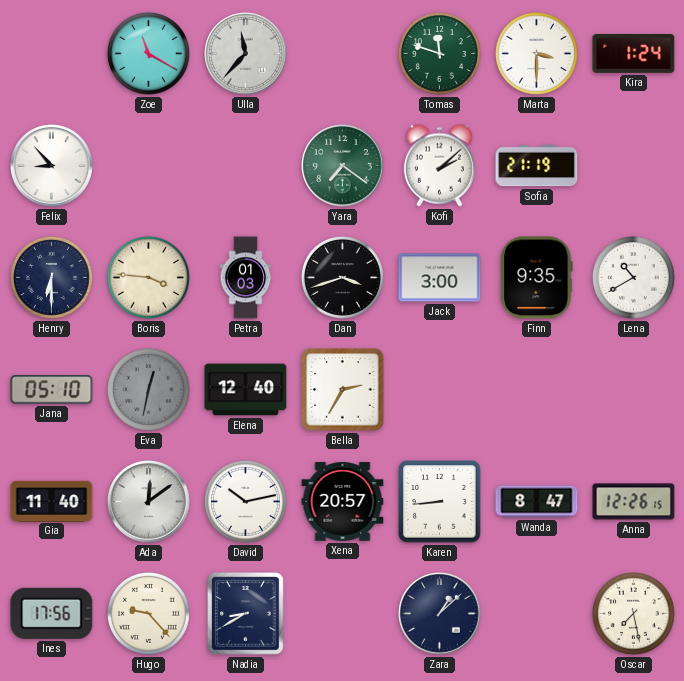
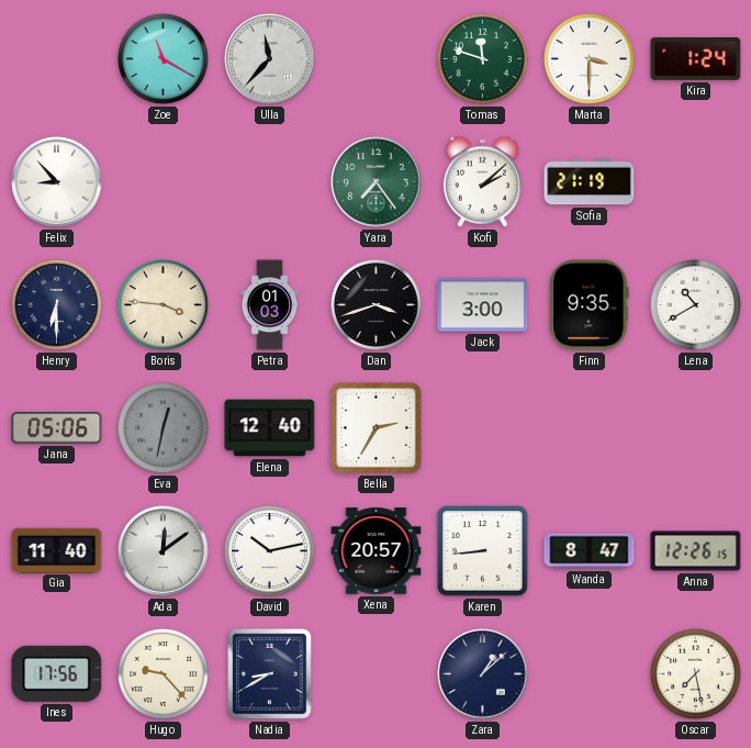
Yara: 7:21 -> 7:24
Jana: 05:10 -> 05:06
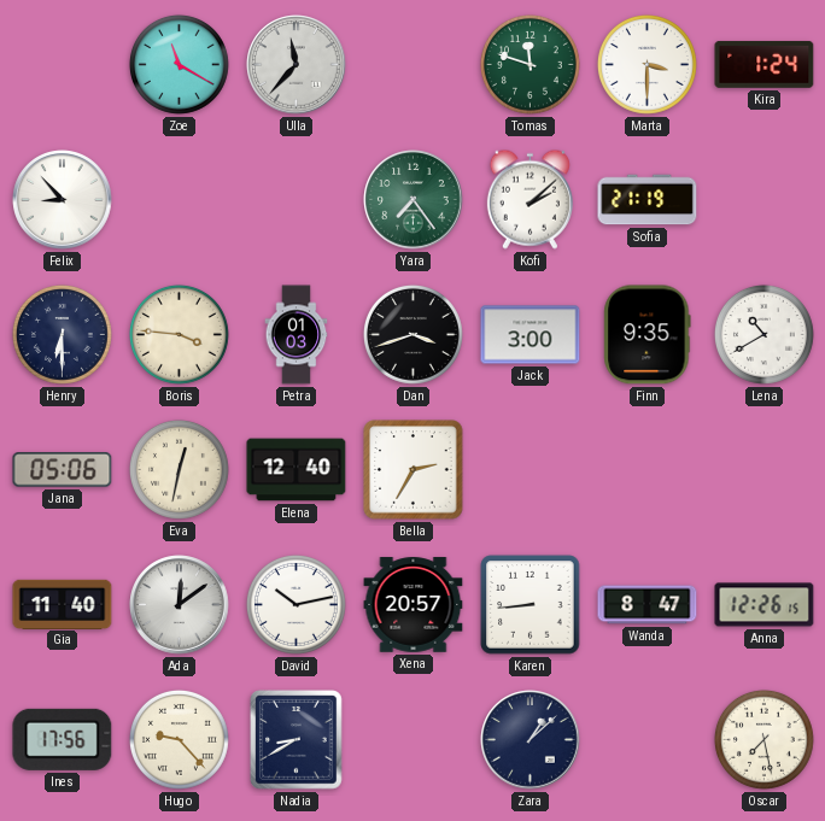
Eva dial: grey -> cream
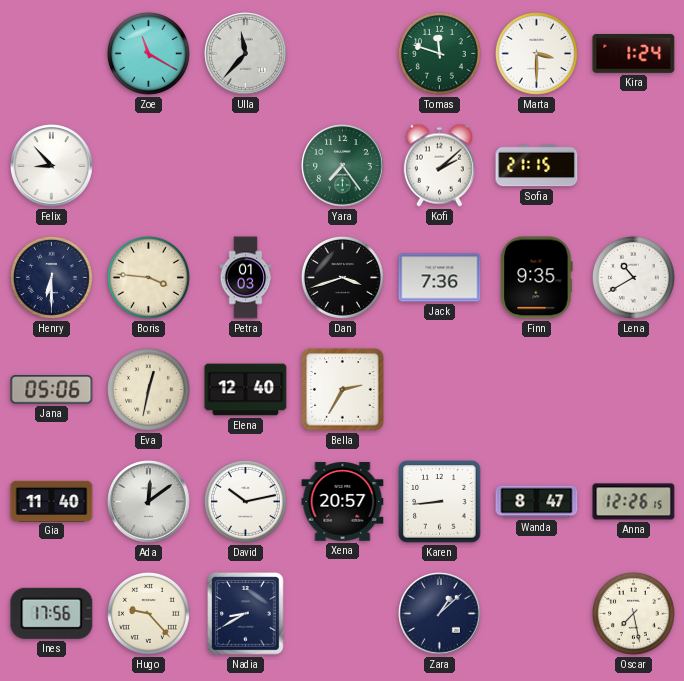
Sofia: 21:19 -> 21:15
Jack: 3:00 -> 7:36
